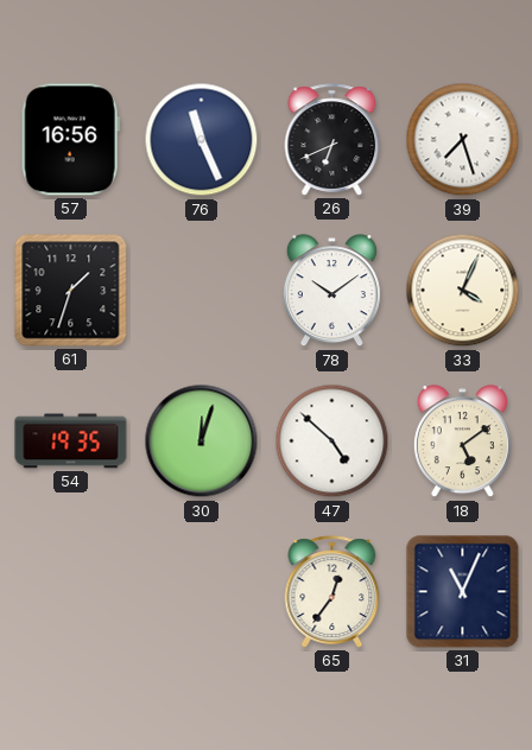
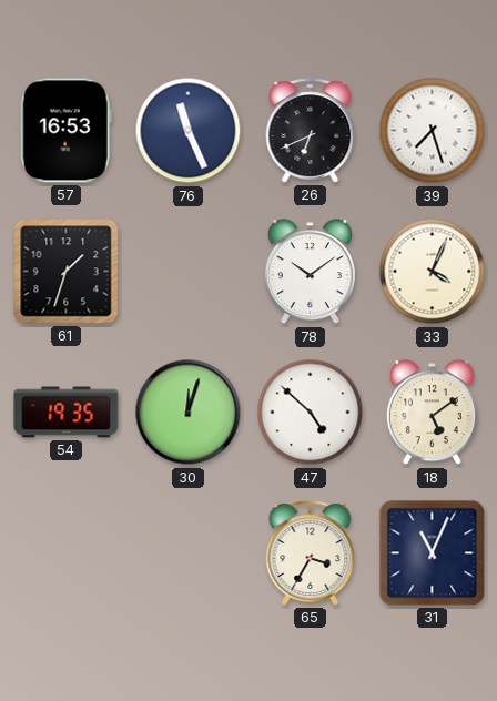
57: 16:56 -> 16:53
65: 12:36 -> 3:35
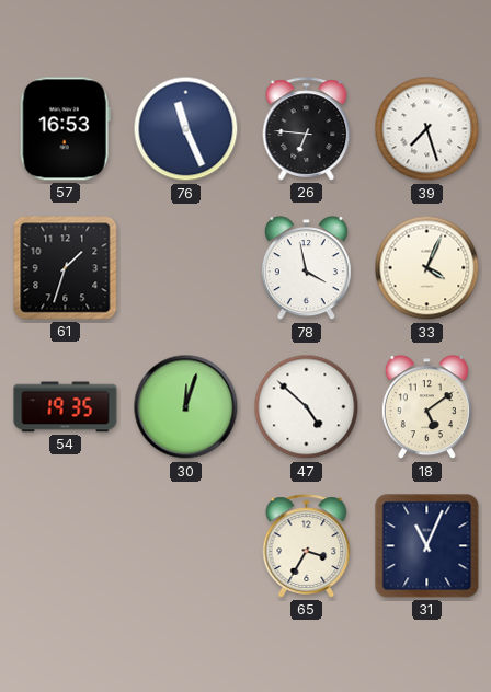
26: 6:41 -> 6:46
78: 10:09 -> 3:58
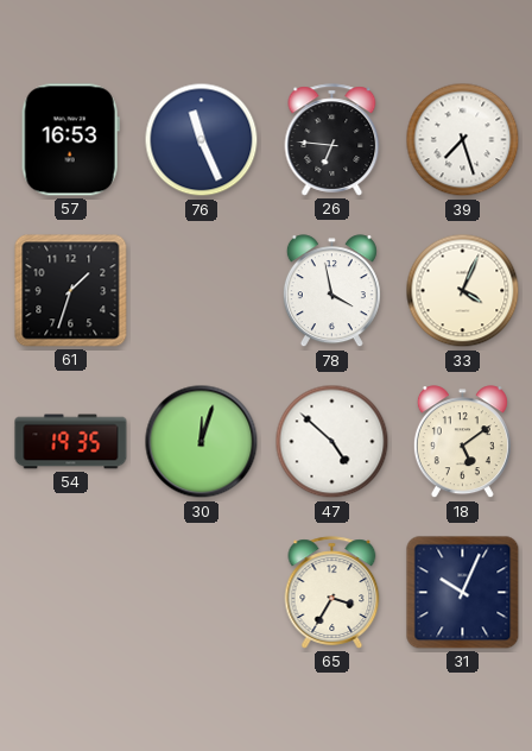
31: 11:04 -> 10:04
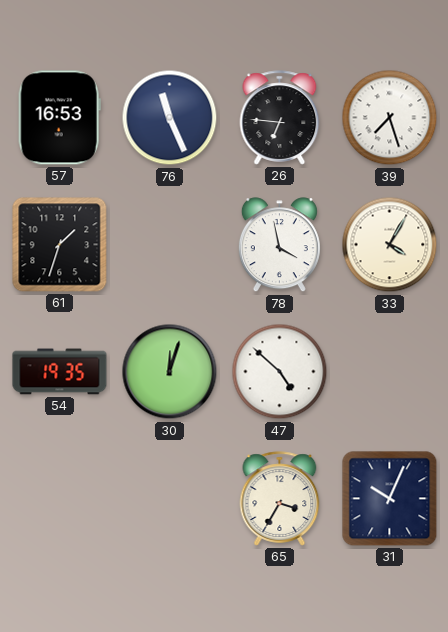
33: 4:04 -> 4:05
18: 5:09 -> none
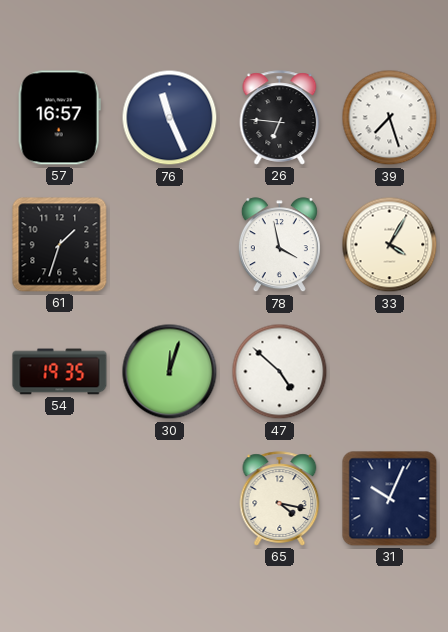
57: 16:53 -> 16:57
65: 3:35 -> 4:17
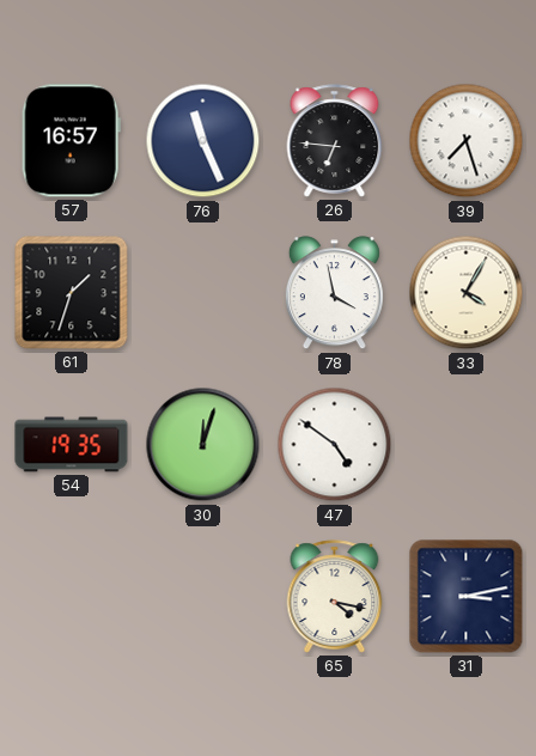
47: 4:52 -> 4:51
31: 10:04 -> 3:13
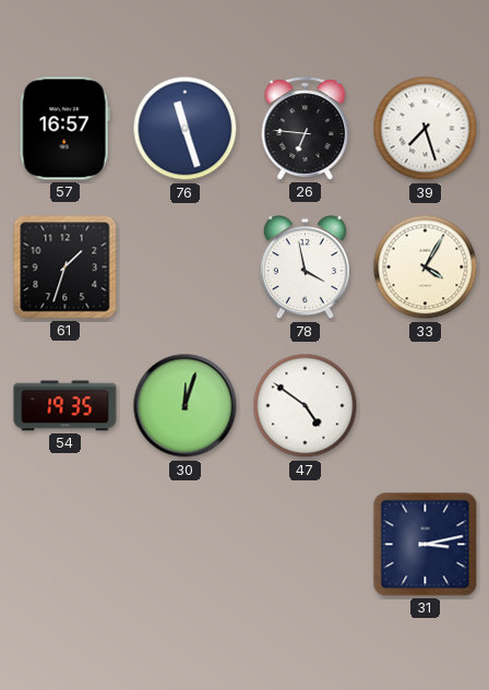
76: 11:26 -> 11:27
65: 4:17 -> none
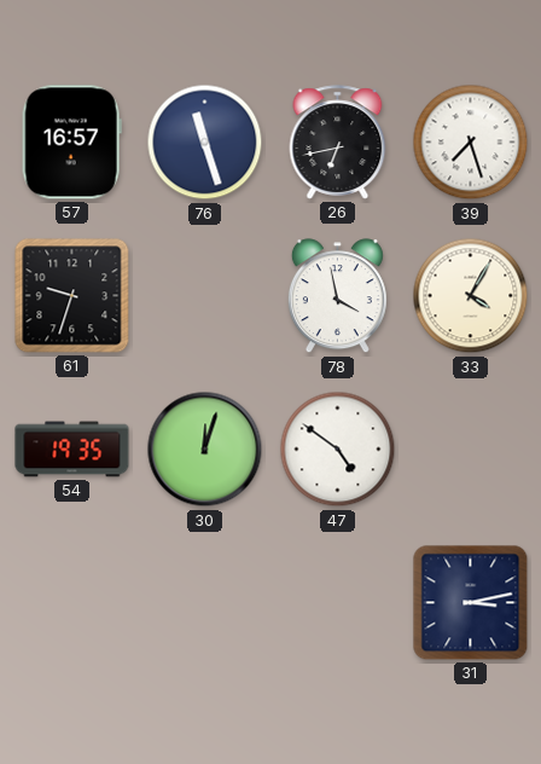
26: 6:46 -> 6:43
61: 1:33 -> 9:33
